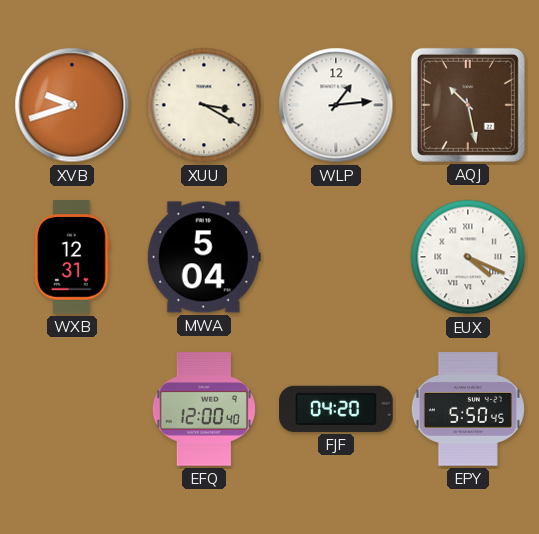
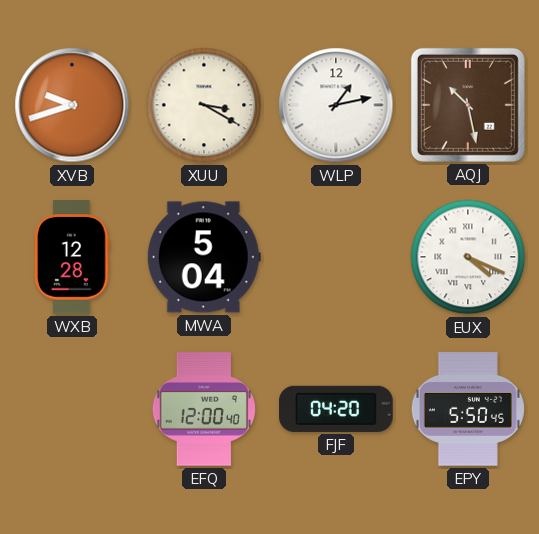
WLP: 1:14 -> 1:13
WXB: 12:31 -> 12:28
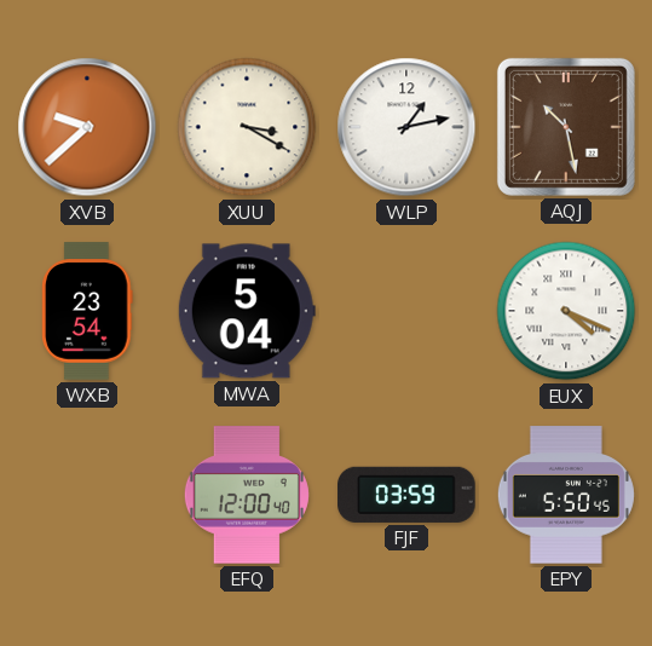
XVB: 9:42 -> 9:38
WXB: 12:28 -> 23:54
FJF: 04:20 -> 03:59
